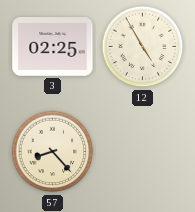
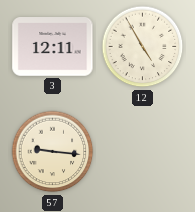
3: 02:25 -> 12:11
57: 8:23 -> 9:16
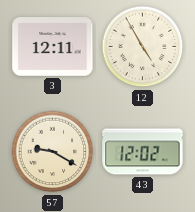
57: 9:16 -> 9:20
43: none -> 12:02
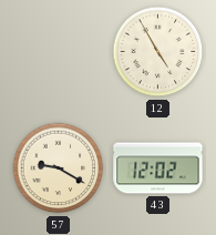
3: 12:11 -> none
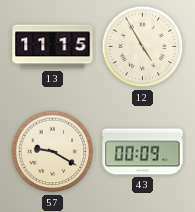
13: none -> 11:15
43: 12:02 -> 00:09
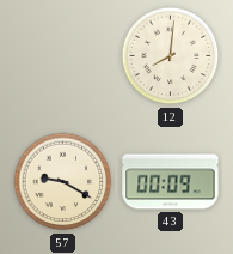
13: 11:15 -> none
12: 4:55 -> 8:01
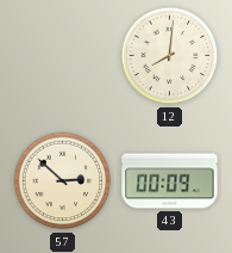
57: 9:20 -> 2:52
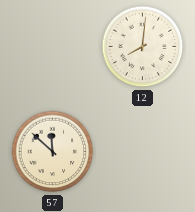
57: 2:52 -> 11:52
43: 00:09 -> none
